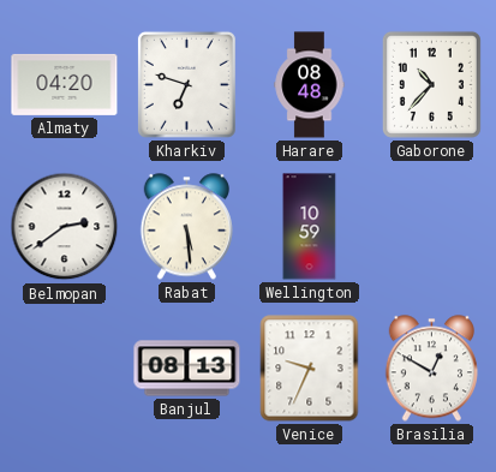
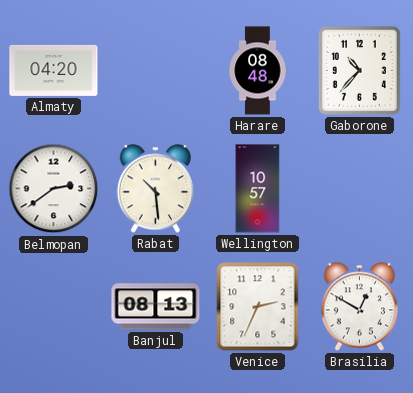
Kharkiv: 6:48 -> none
Rabat: 5:29 -> 10:29
Wellington: 10:59 -> 10:57
Venice: 9:34 -> 2:34
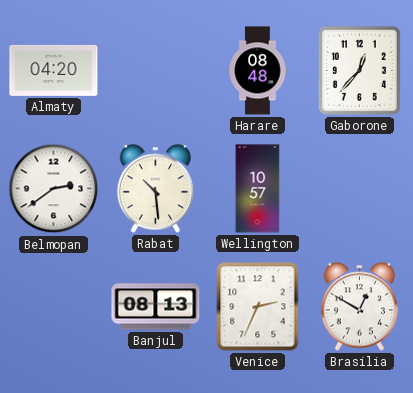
Gaborone: 10:37 -> 12:37
